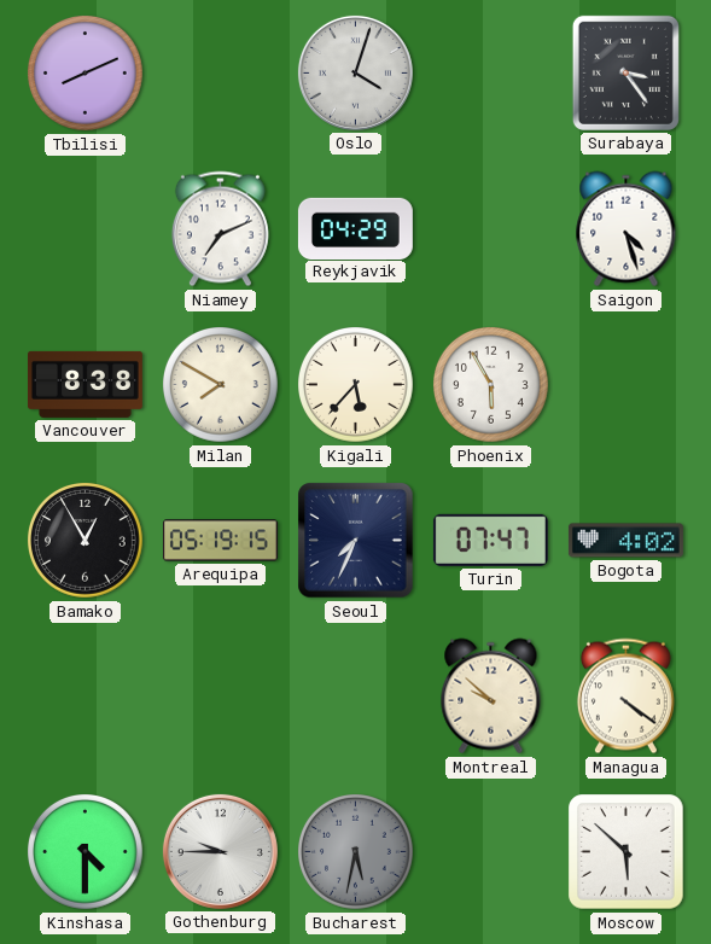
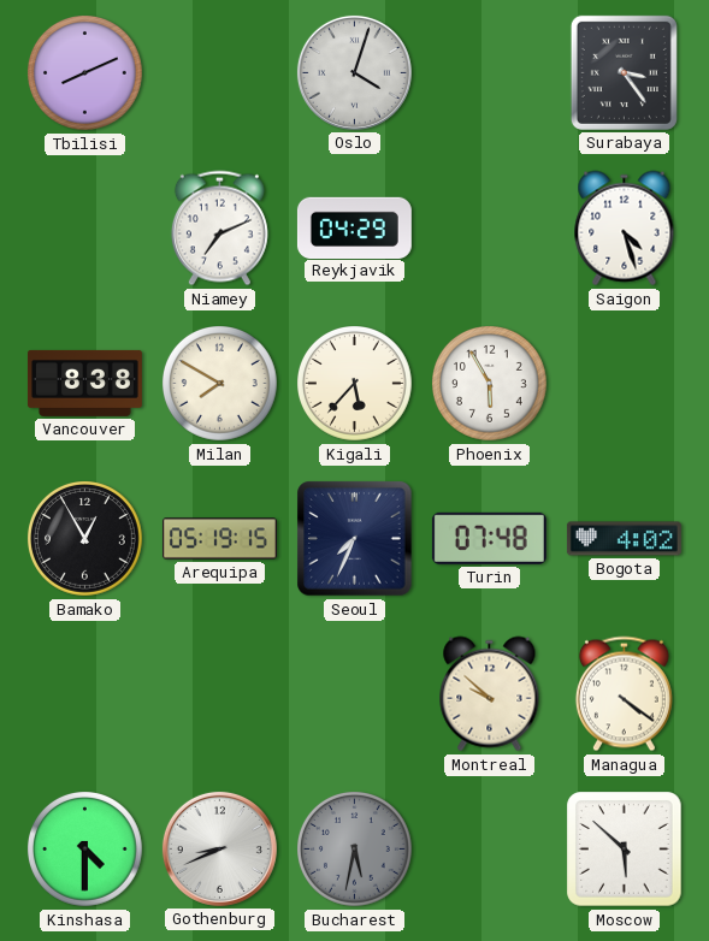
Turin: 07:47 -> 07:48
Gothenburg: 9:45 -> 8:41
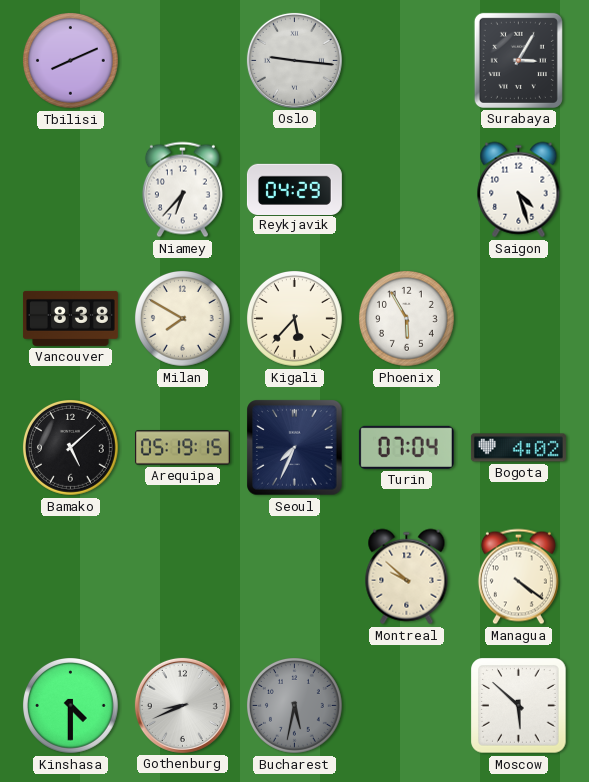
Oslo: 4:03 -> 9:16
Surabaya: 3:24 -> 3:05
Niamey: 7:11 -> 6:37
Bamako: 12:55 -> 5:08
Turin: 07:48 -> 07:04
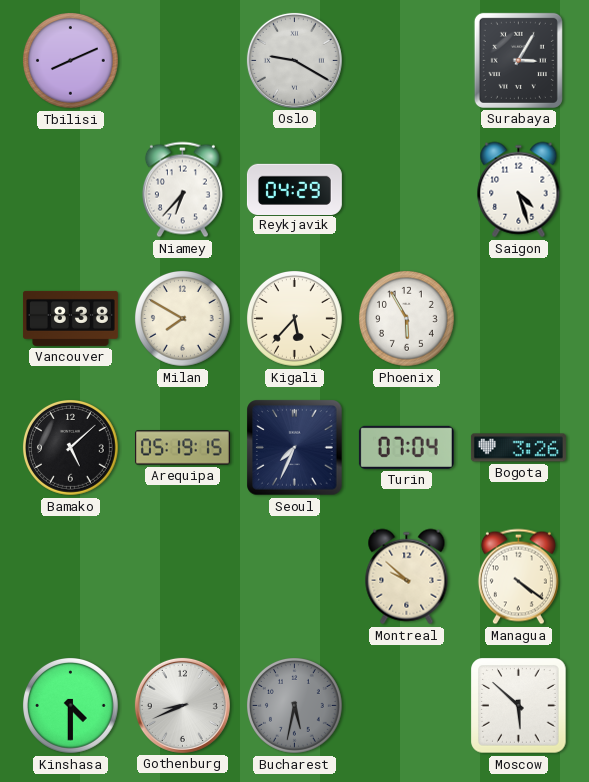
Oslo: 9:16 -> 9:20
Bogota: 4:02 -> 3:26
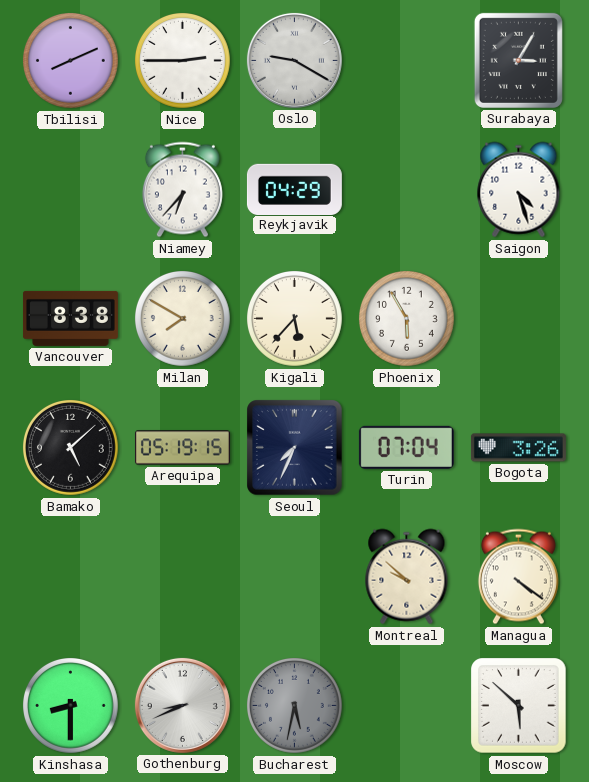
Nice: none -> 2:45
Kinshasa: 4:30 -> 8:30
